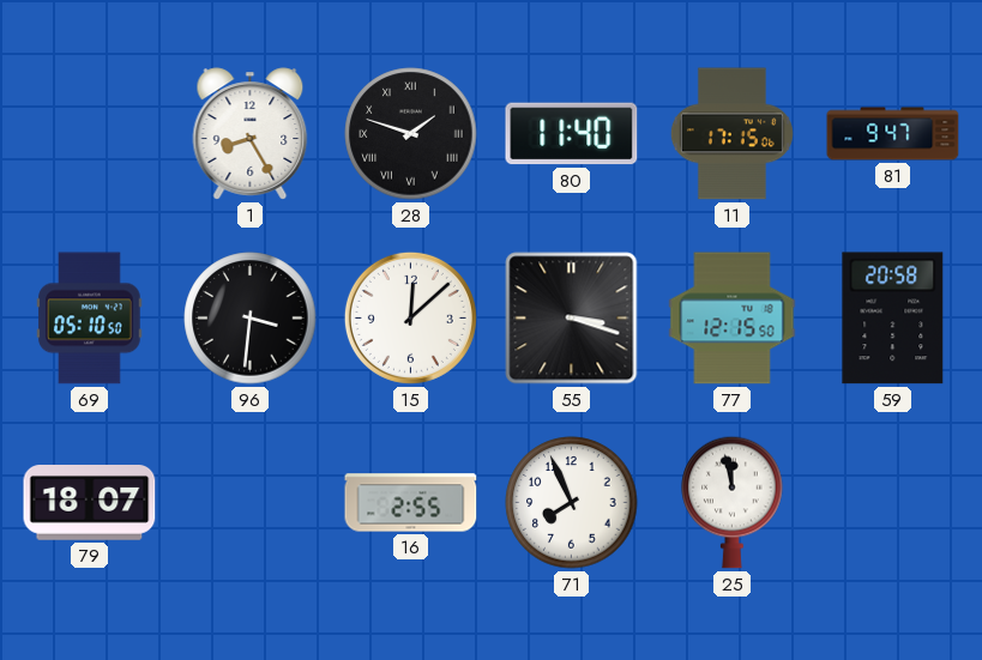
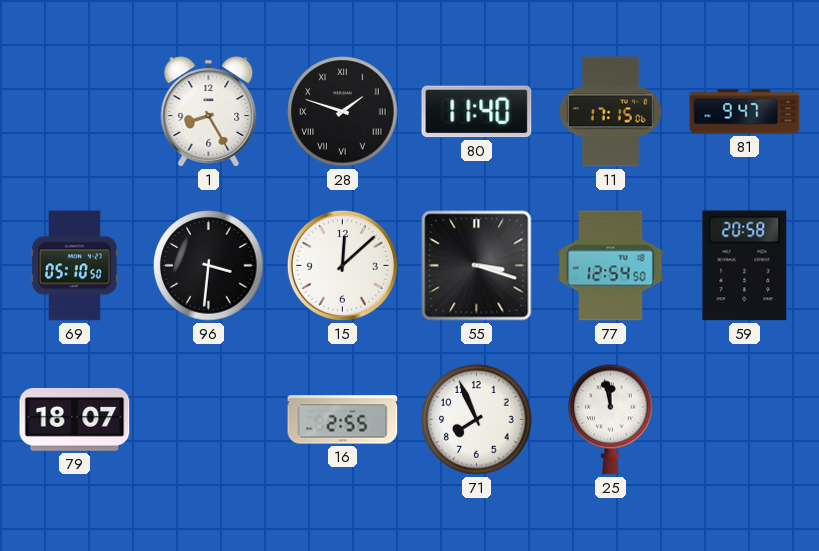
77: 12:15 -> 12:54
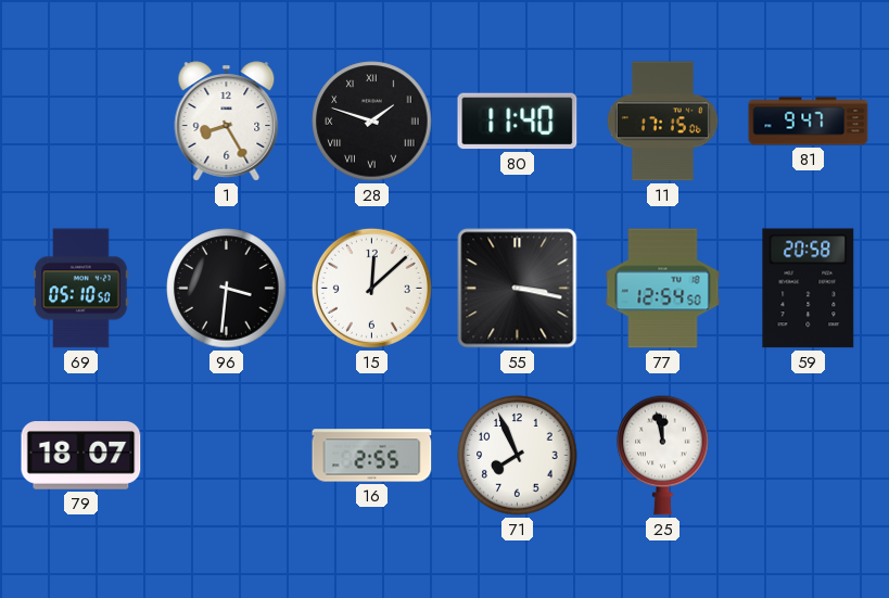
55: 3:18 -> 3:17
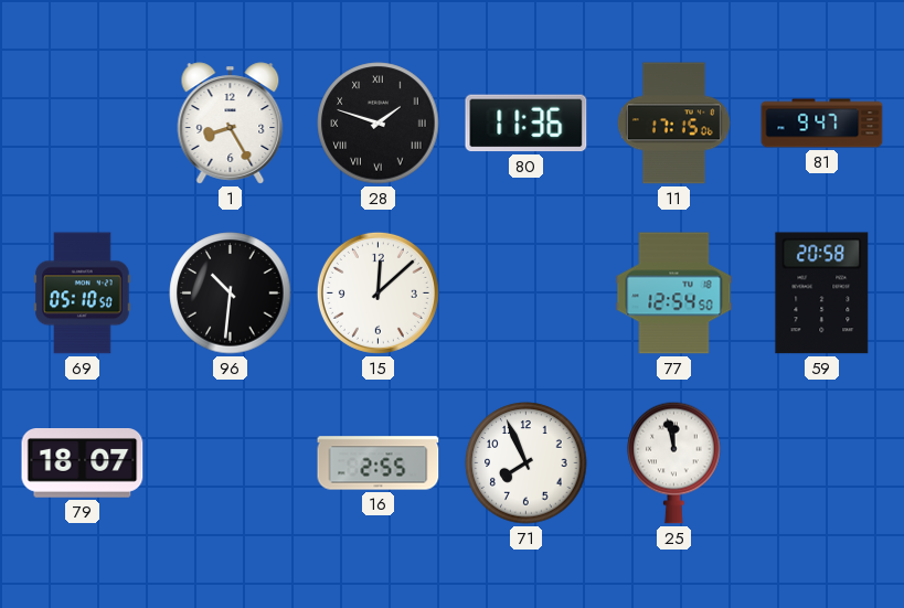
80: 11:40 -> 11:36
96: 3:31 -> 10:31
55: 3:17 -> none
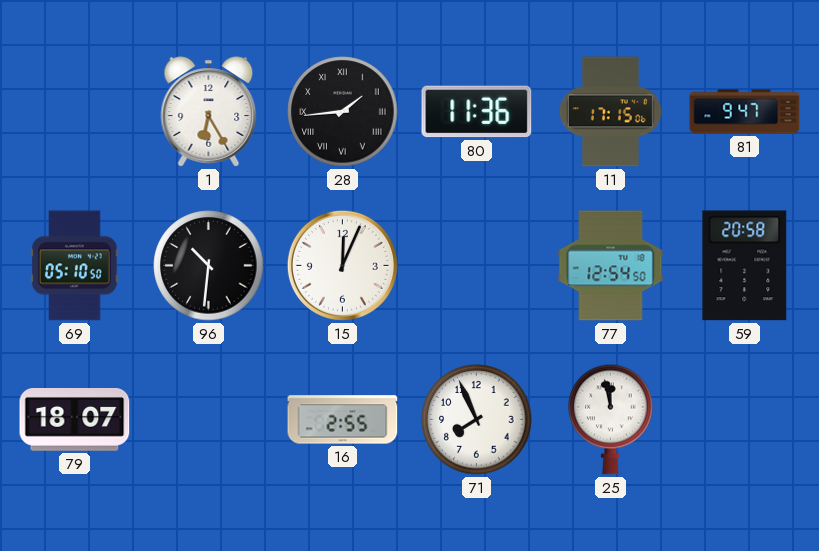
1: 8:25 -> 6:25
28: 1:48 -> 1:44
15: 12:08 -> 12:04
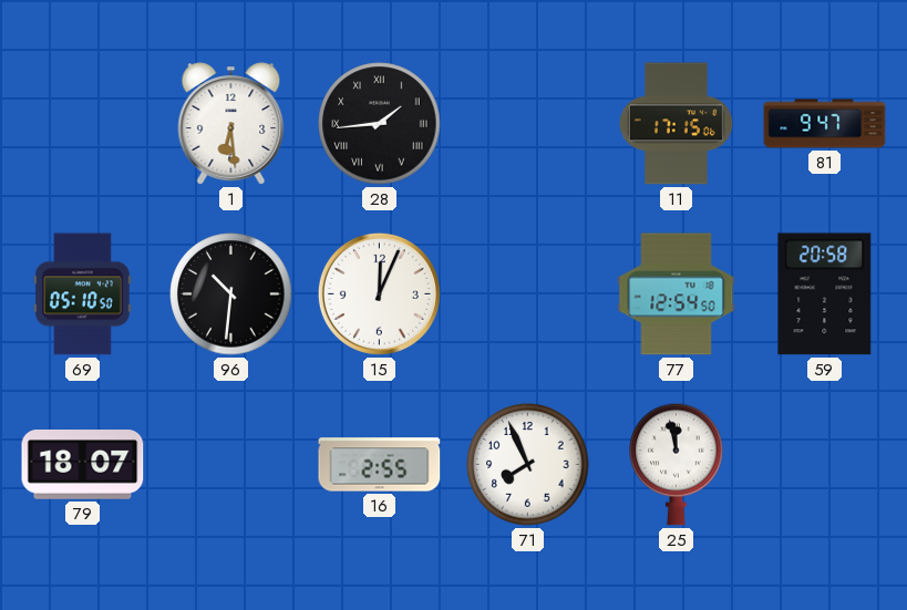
1: 6:25 -> 6:29
80: 11:36 -> none
